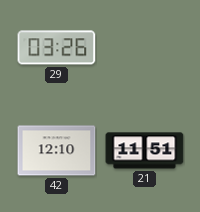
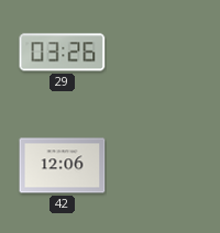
42: 12:10 -> 12:06
21: 11:51 -> none
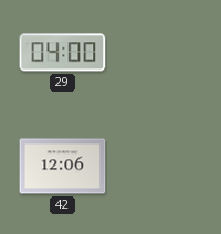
29: 03:26 -> 04:00
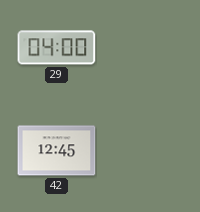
42: 12:06 -> 12:45
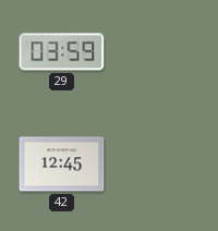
29: 04:00 -> 03:59
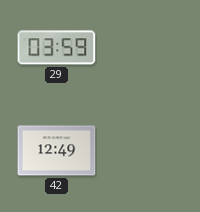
42: 12:45 -> 12:49
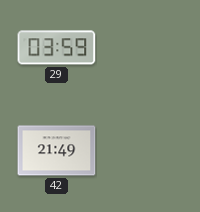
42: 12:49 -> 21:49
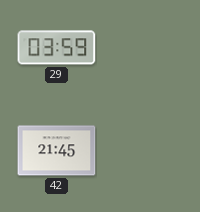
42: 21:49 -> 21:45
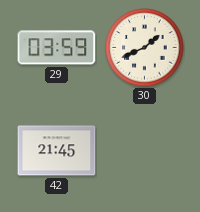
30: none -> 1:41
